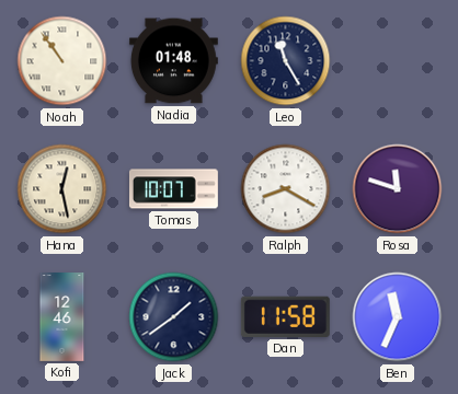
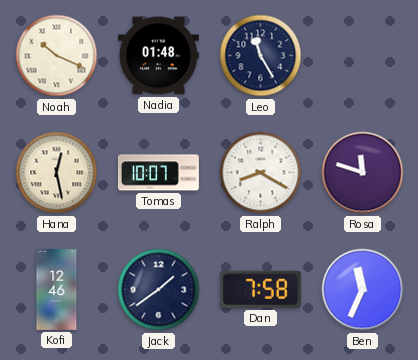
Noah: 10:54 -> 10:19
Dan: 11:58 -> 7:58
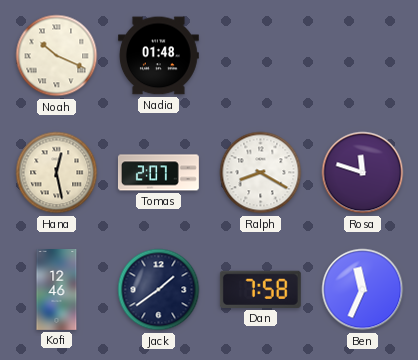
Leo: 11:25 -> none
Tomas: 10:07 -> 2:07
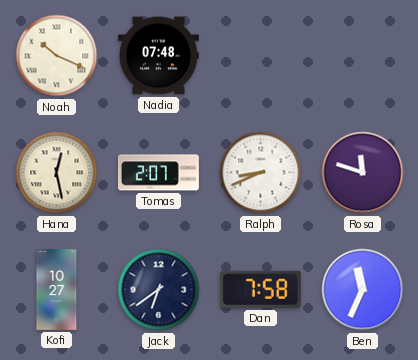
Nadia: 01:48 -> 07:48
Ralph: 8:20 -> 8:41
Kofi: 12:46 -> 10:27
Jack: 1:39 -> 6:39
